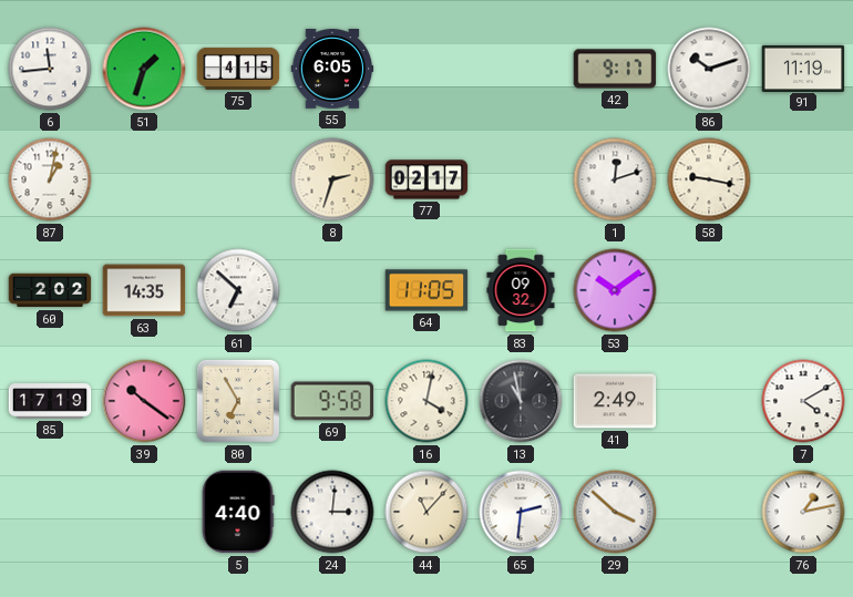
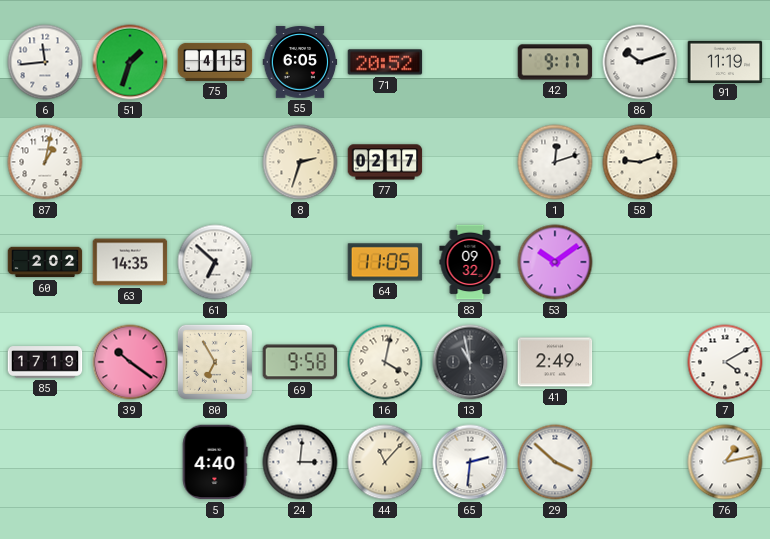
71: none -> 20:52
58: 9:17 -> 9:12
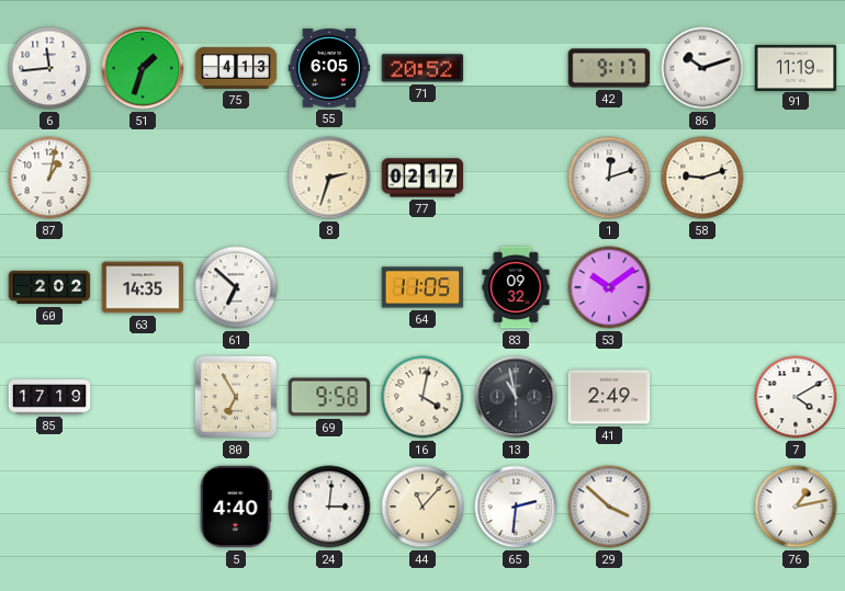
75: 4:15 -> 4:13
39: 10:21 -> none
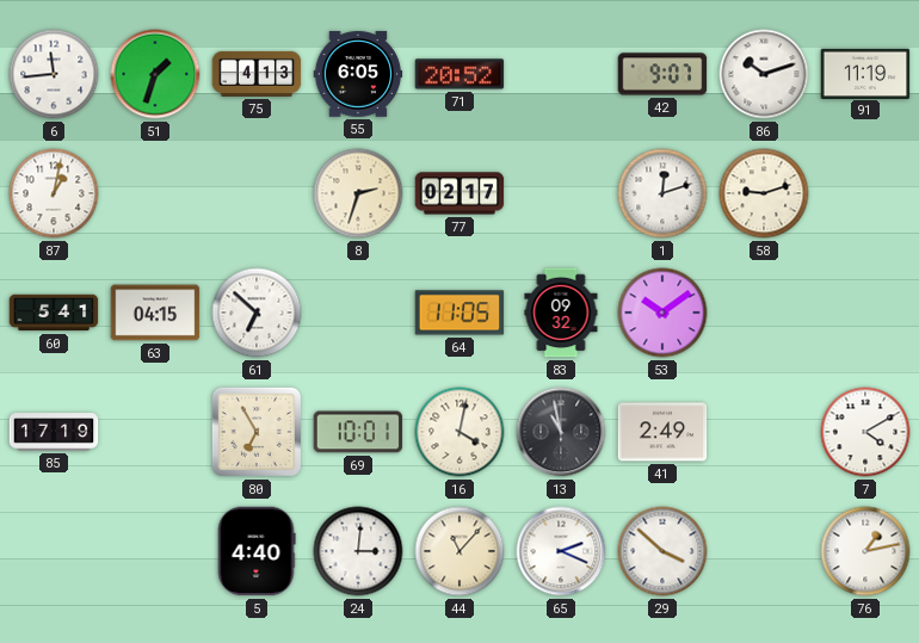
42: 9:17 -> 9:07
60: 2:02 -> 5:41
63: 14:35 -> 04:15
69: 9:58 -> 10:01
65: 2:31 -> 2:19
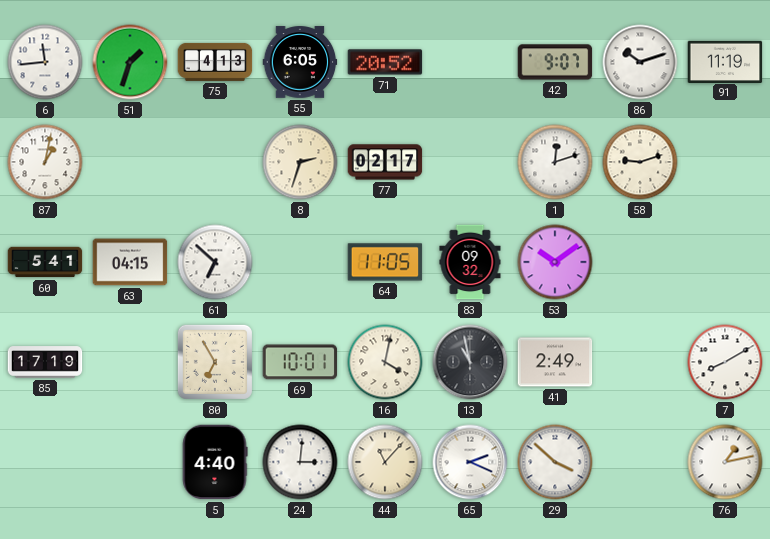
7: 4:10 -> 8:10
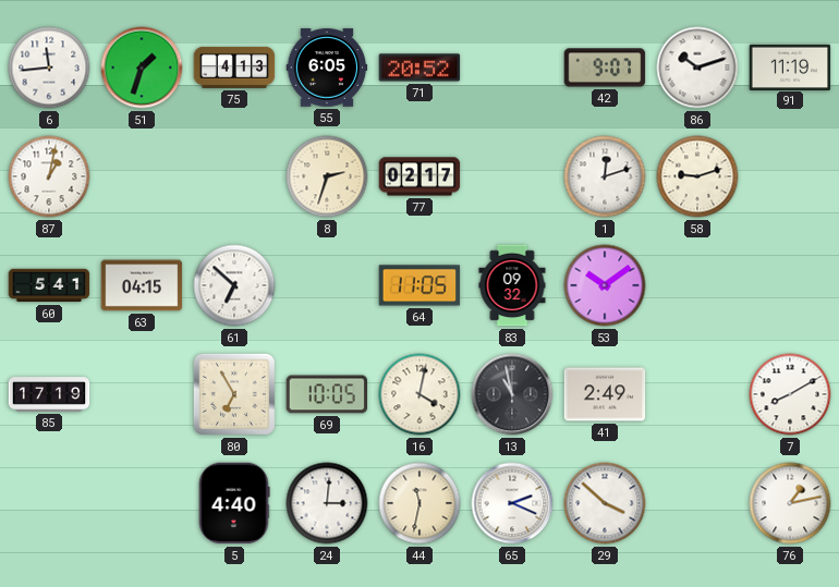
69: 10:01 -> 10:05
44: 11:07 -> 11:32
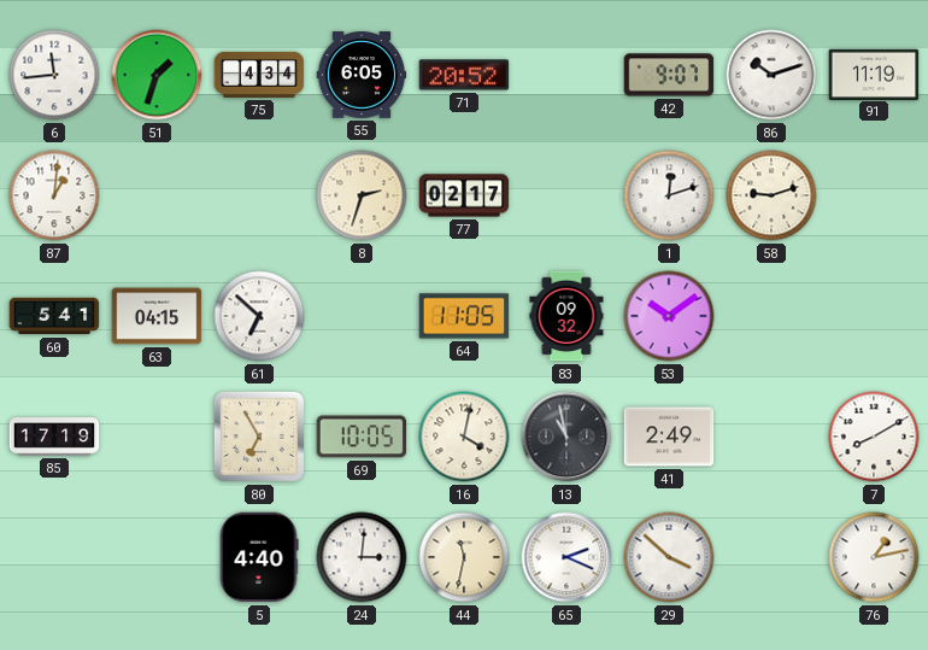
75: 4:13 -> 4:34
87: 1:02 -> 1:01
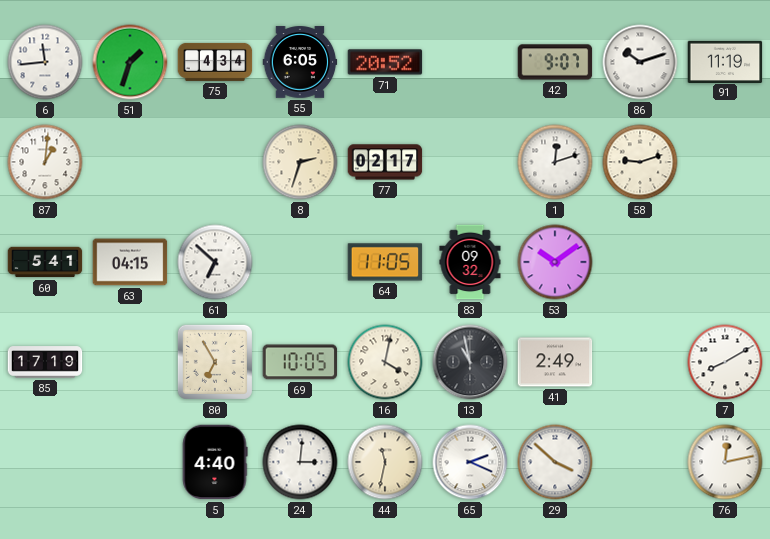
76: 1:13 -> 12:13
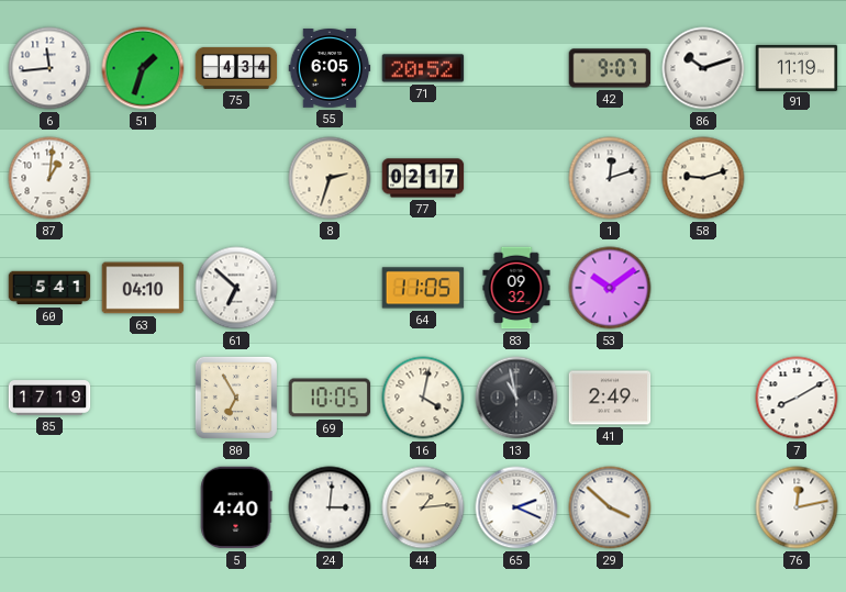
63: 04:15 -> 04:10
44: 11:32 -> 1:14
